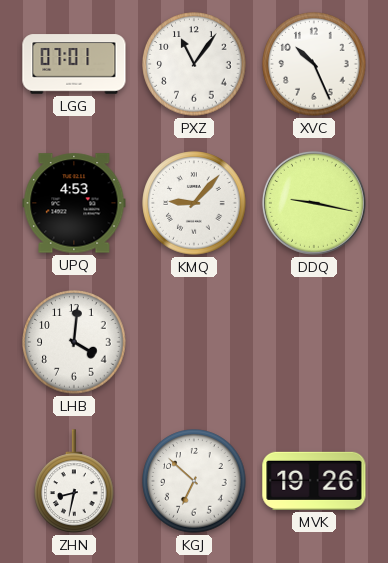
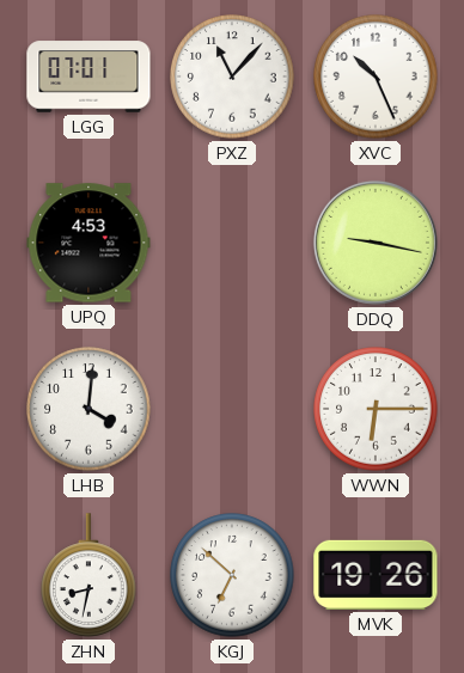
PXZ: 11:06 -> 11:07
KMQ: 9:07 -> none
WWN: none -> 6:15
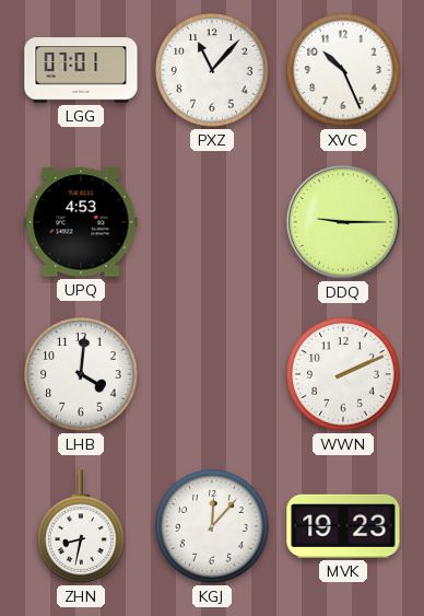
DDQ: 9:17 -> 9:15
WWN: 6:15 -> 2:11
KGJ: 6:52 -> 12:07
MVK: 19:26 -> 19:23
